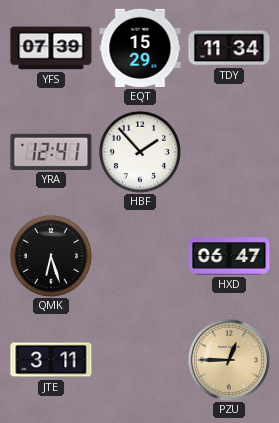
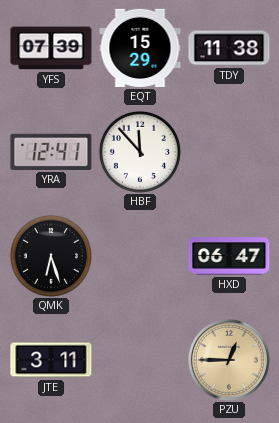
TDY: 11:34 -> 11:38
HBF: 1:53 -> 11:53
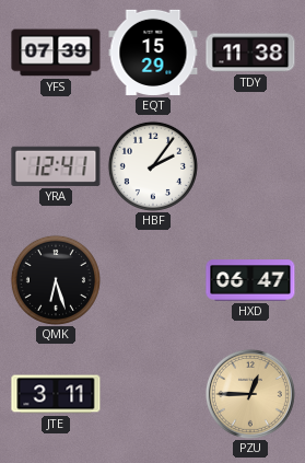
HBF: 11:53 -> 2:06
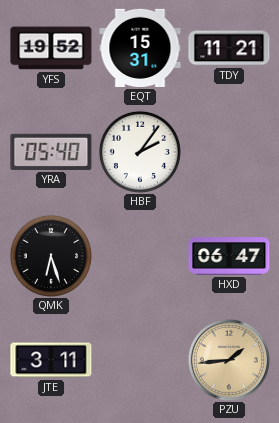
YFS: 07:39 -> 19:52
EQT: 15:29 -> 15:31
TDY: 11:38 -> 11:21
YRA: 12:41 -> 05:40
PZU: 12:45 -> 1:44
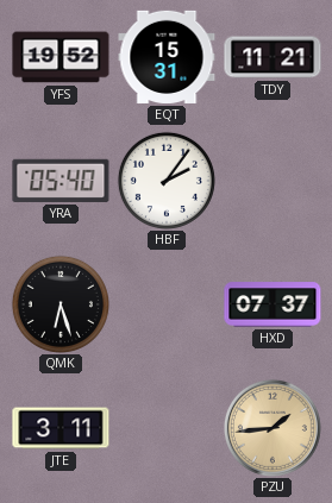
HXD: 06:47 -> 07:37
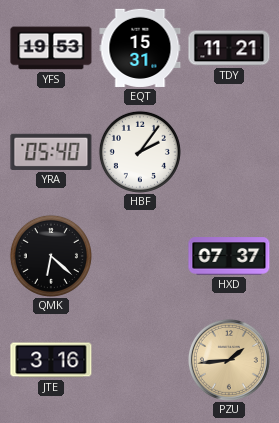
YFS: 19:52 -> 19:53
QMK: 6:27 -> 6:22
JTE: 3:11 -> 3:16
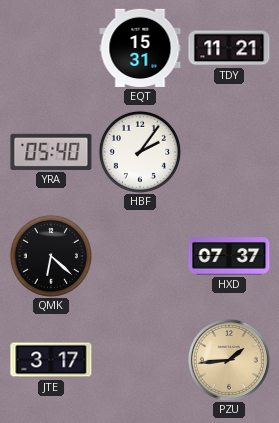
YFS: 19:53 -> none
JTE: 3:16 -> 3:17
